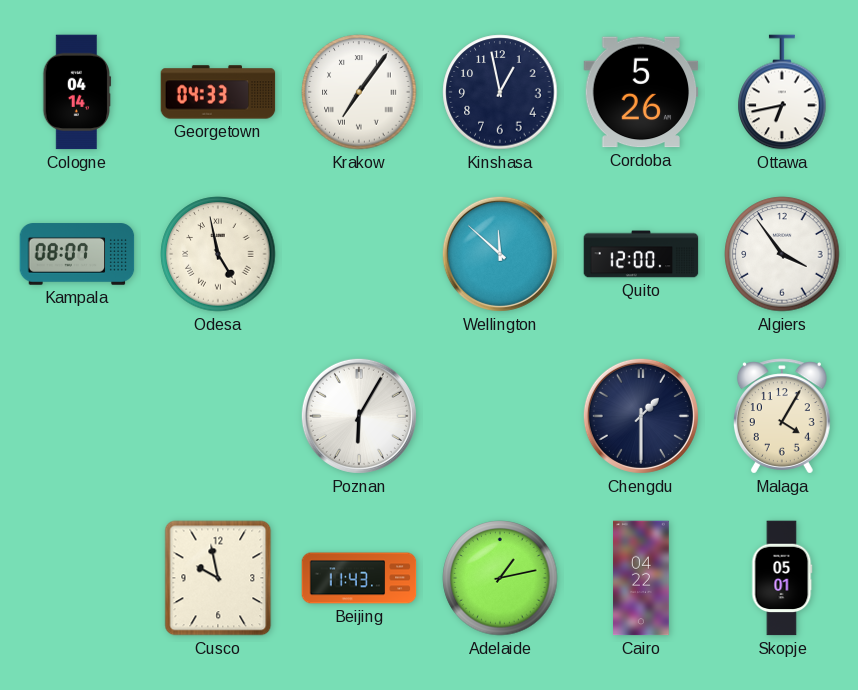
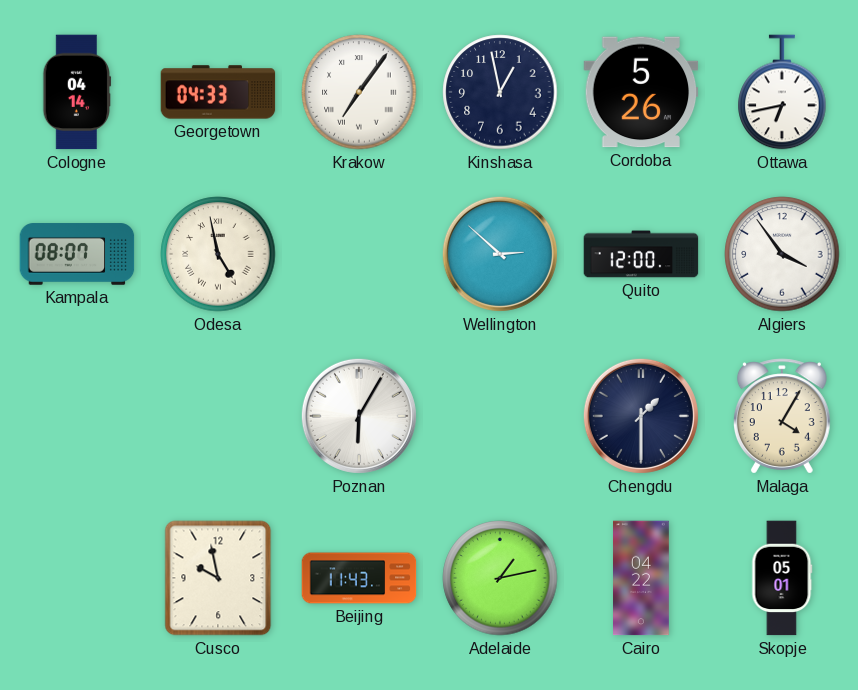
Wellington: 11:52 -> 2:52
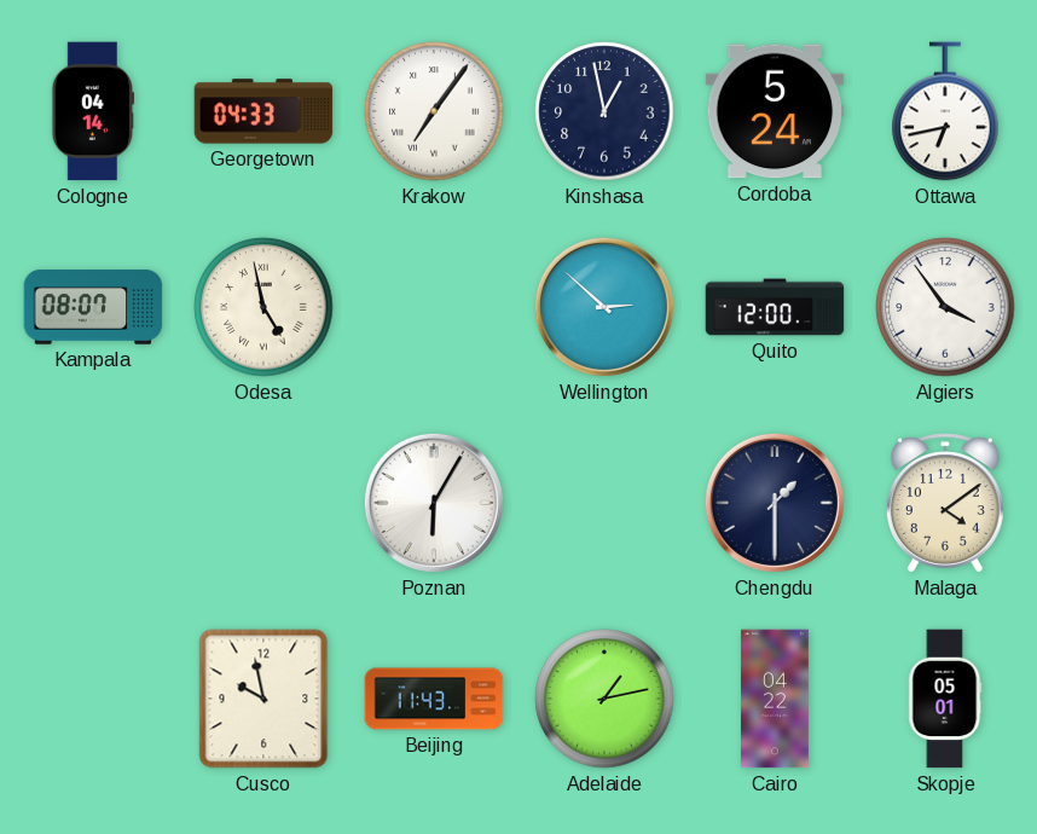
Cordoba: 5:26 -> 5:24
Malaga: 4:05 -> 4:09
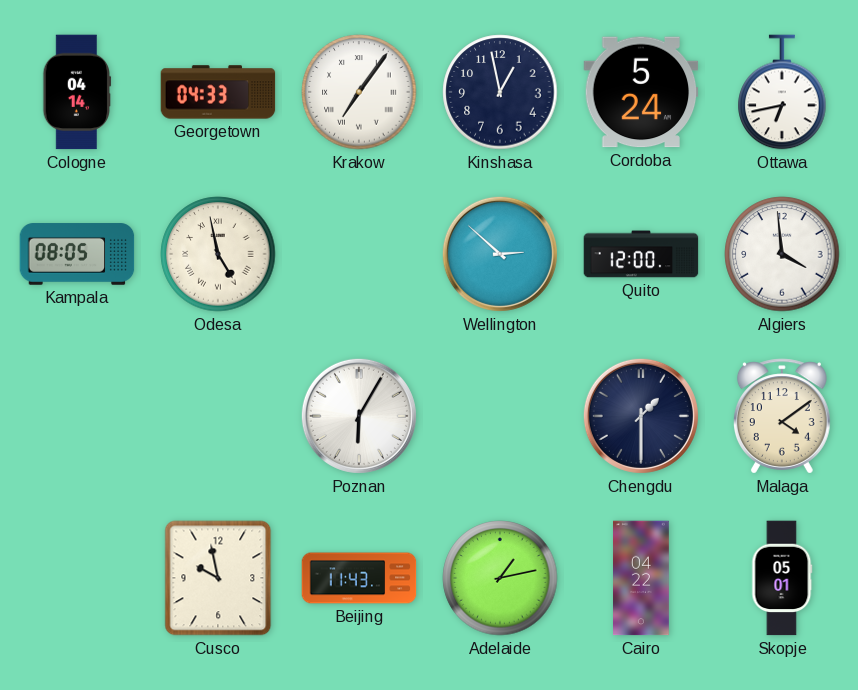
Kampala: 08:07 -> 08:05
Algiers: 3:54 -> 3:59
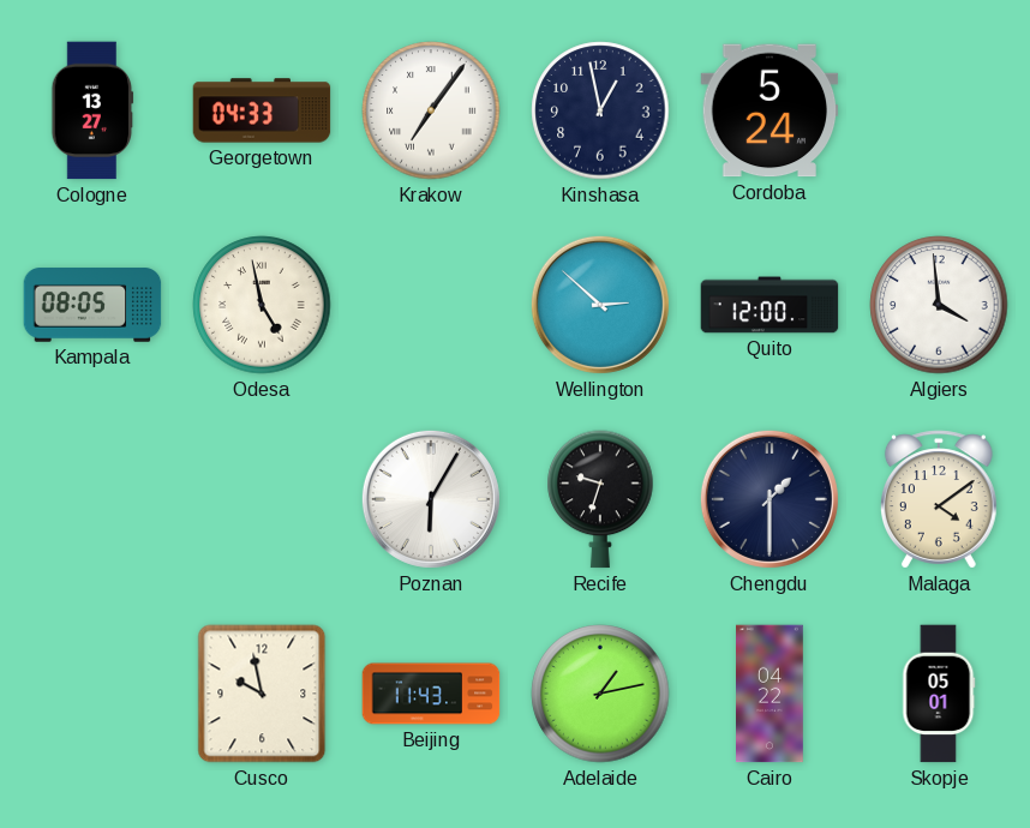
Cologne: 04:14 -> 13:27
Ottawa: 6:43 -> none
Recife: none -> 9:33
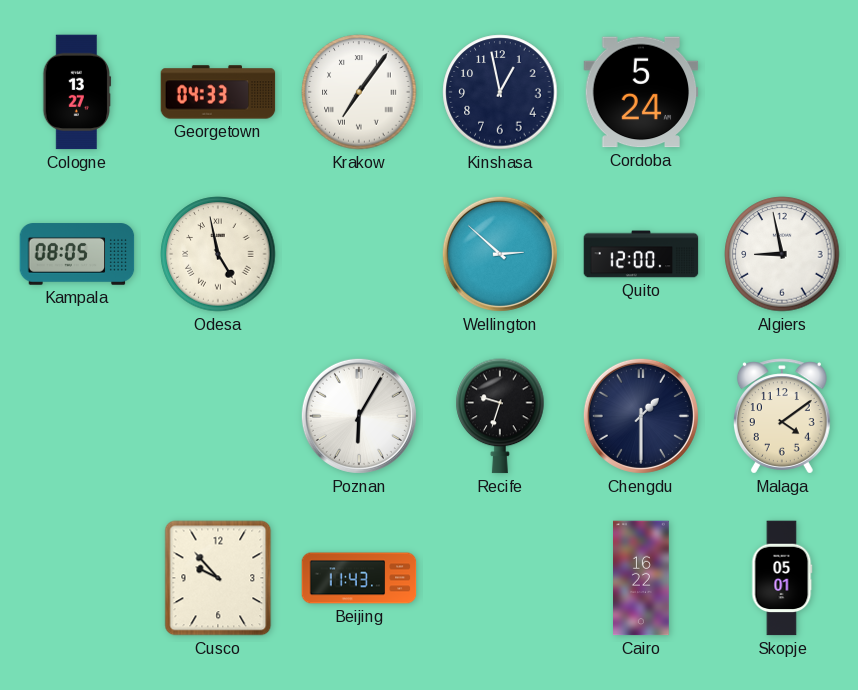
Algiers: 3:59 -> 8:58
Cusco: 9:58 -> 9:53
Adelaide: 1:13 -> none
Cairo: 04:22 -> 16:22
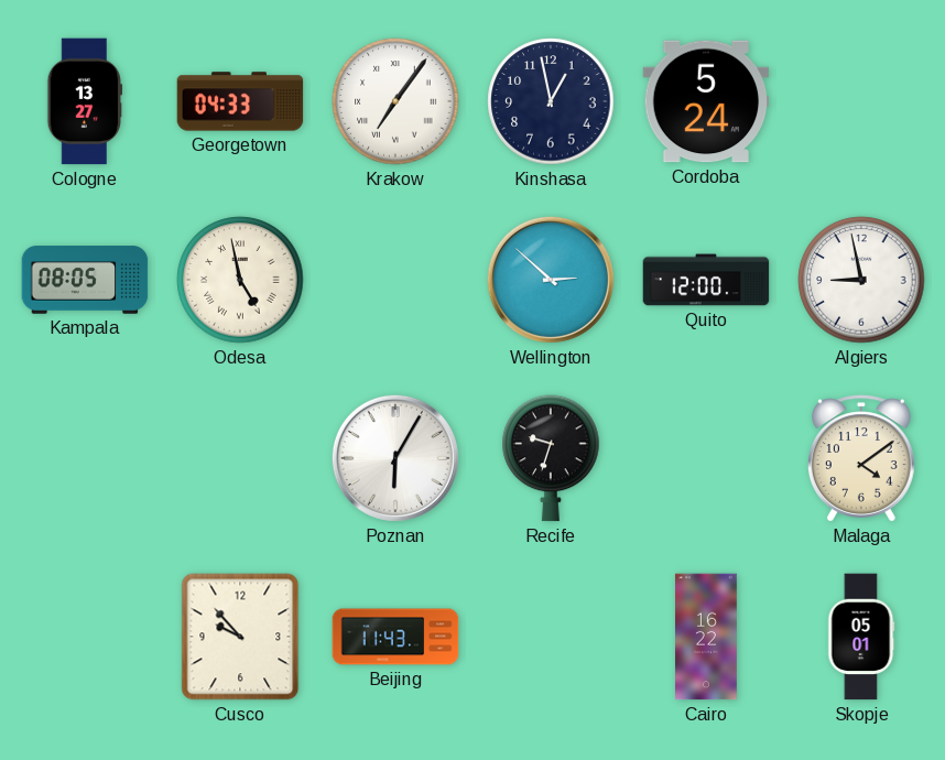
Chengdu: 1:30 -> none
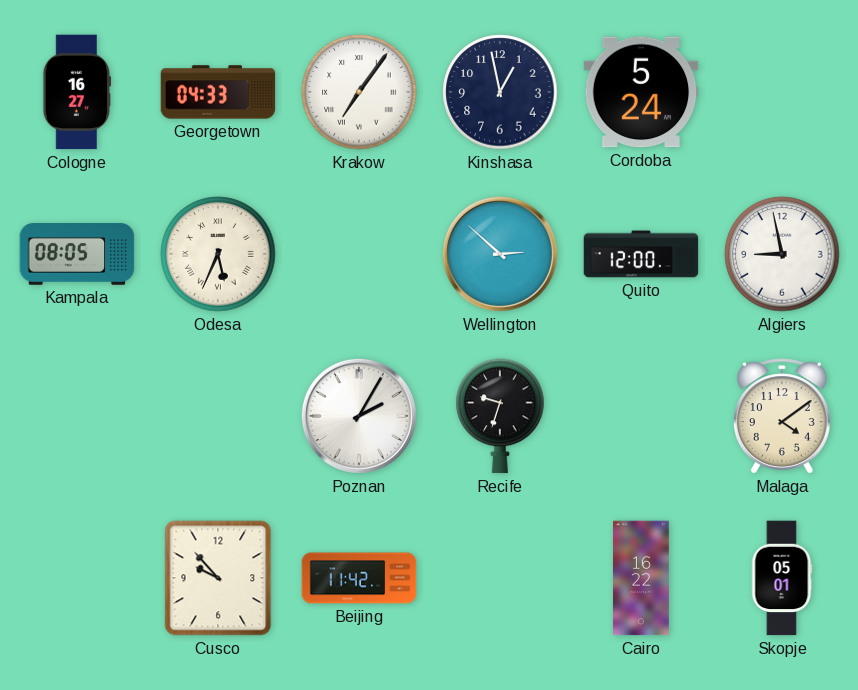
Cologne: 13:27 -> 16:27
Odesa: 4:58 -> 5:34
Poznan: 6:05 -> 2:05
Beijing: 11:43 -> 11:42
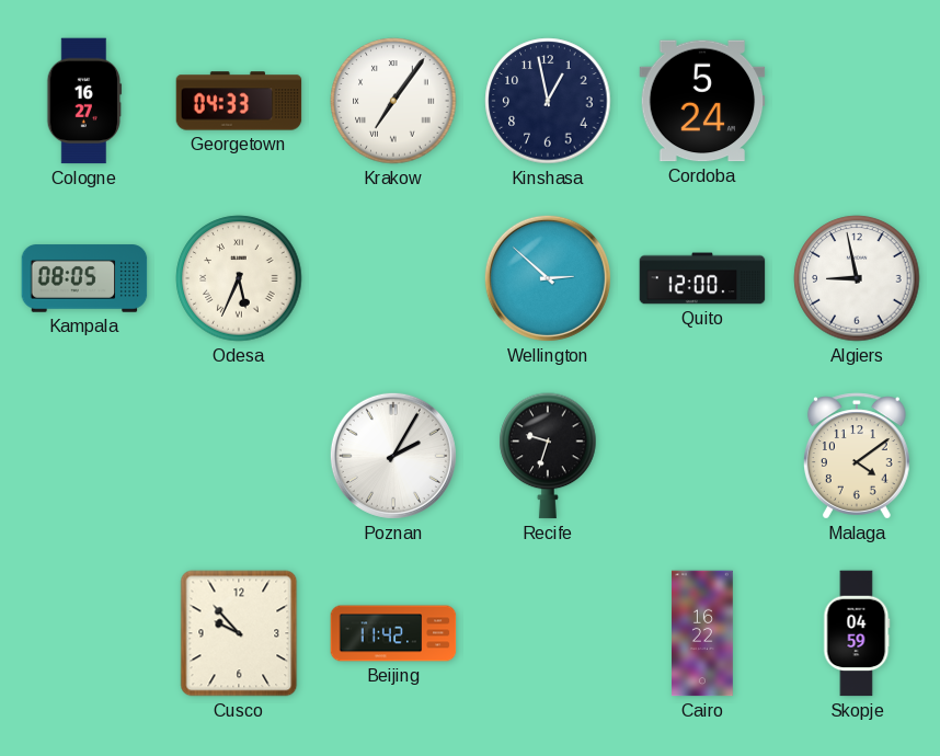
Skopje: 05:01 -> 04:59
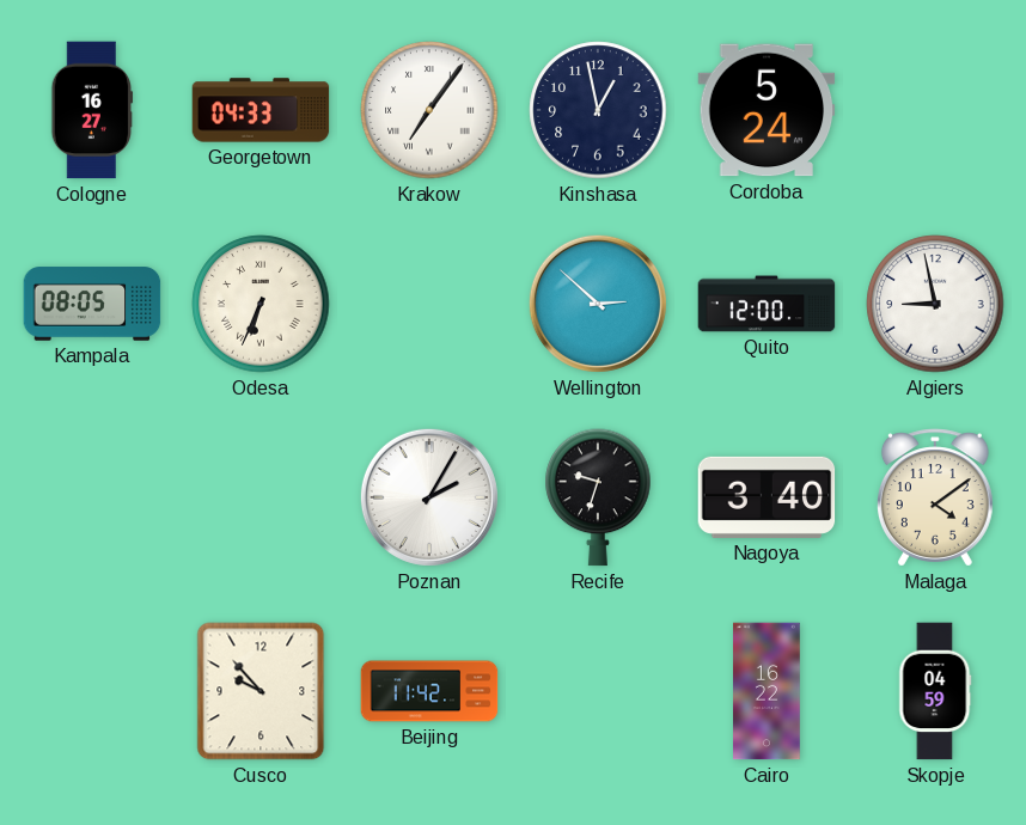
Odesa: 5:34 -> 6:34
Nagoya: none -> 3:40
